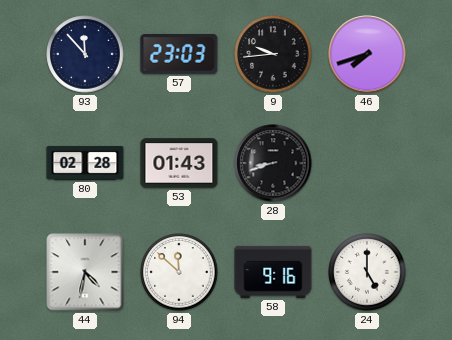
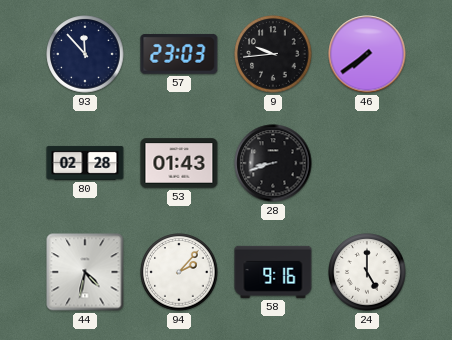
46: 7:42 -> 7:39
94: 11:52 -> 2:07
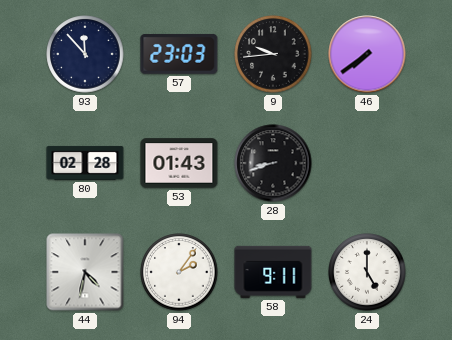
94: 2:07 -> 2:06
58: 9:16 -> 9:11
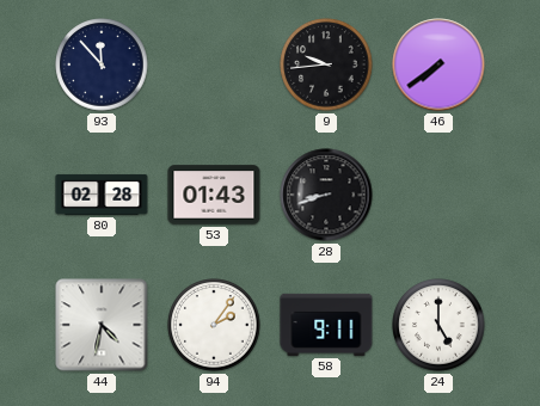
57: 23:03 -> none
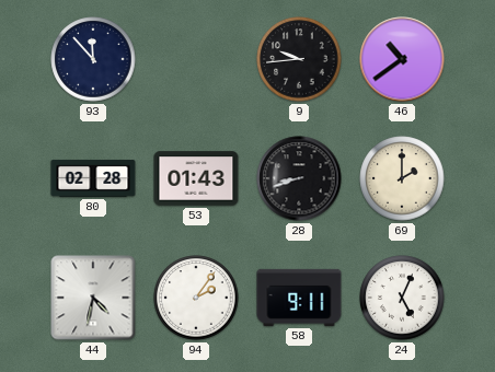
46: 7:39 -> 10:39
69: none -> 2:00
24: 5:00 -> 5:04
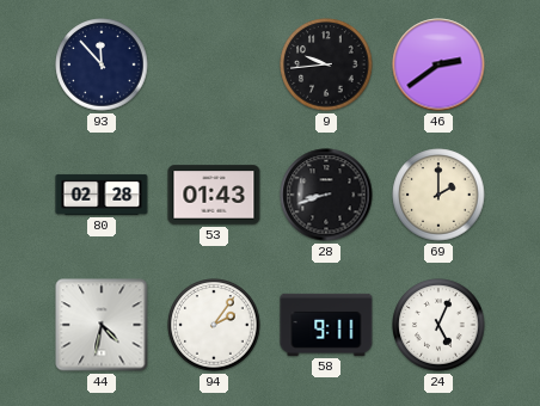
46: 10:39 -> 2:39
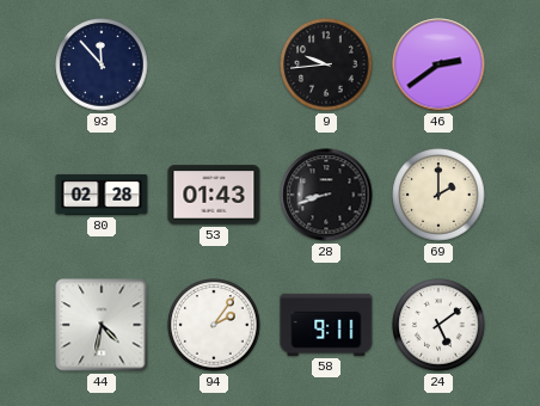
24: 5:04 -> 5:09
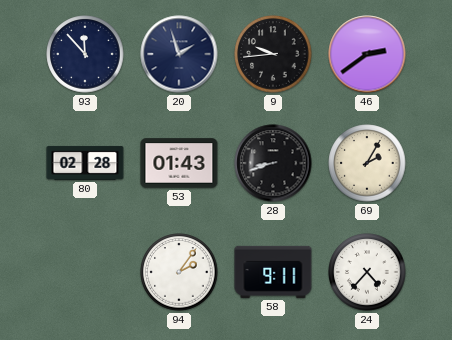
20: none -> 1:57
69: 2:00 -> 2:05
44: 4:32 -> none
24: 5:09 -> 4:37
